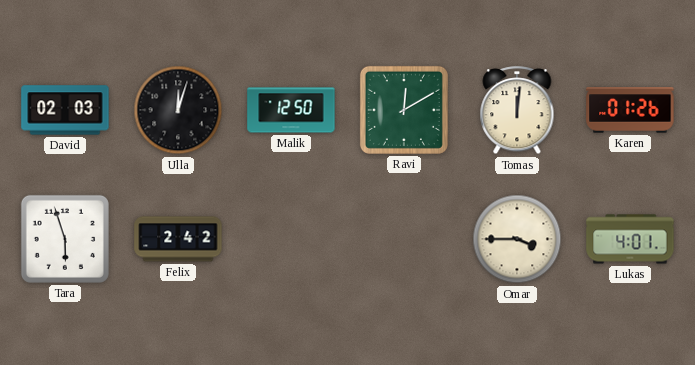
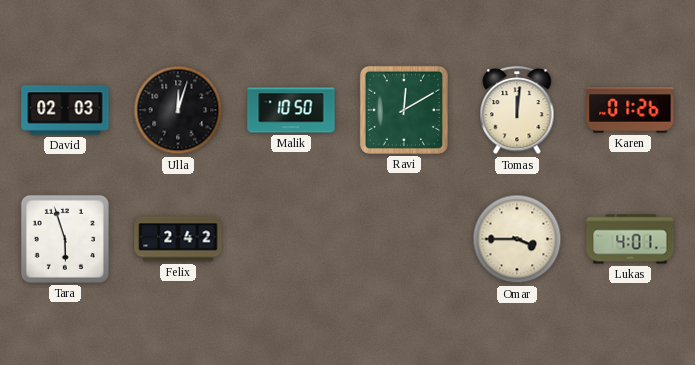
Malik: 12:50 -> 10:50
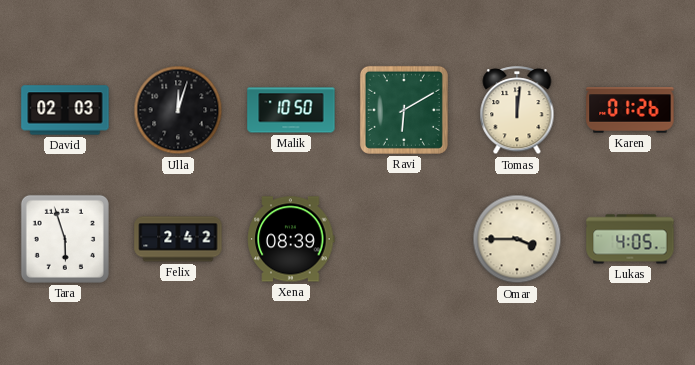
Ravi: 12:10 -> 6:10
Xena: none -> 08:39
Lukas: 4:01 -> 4:05
